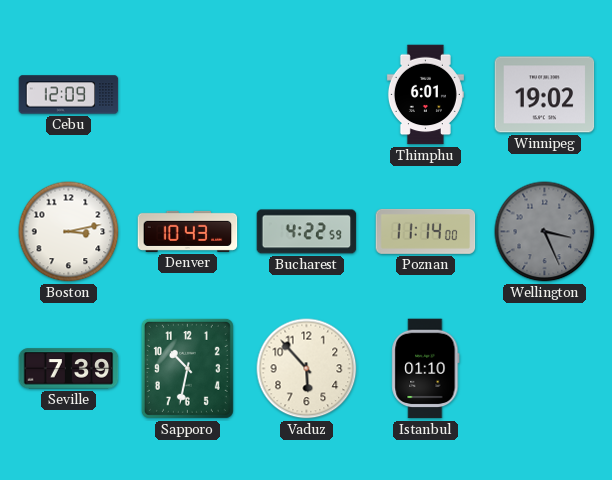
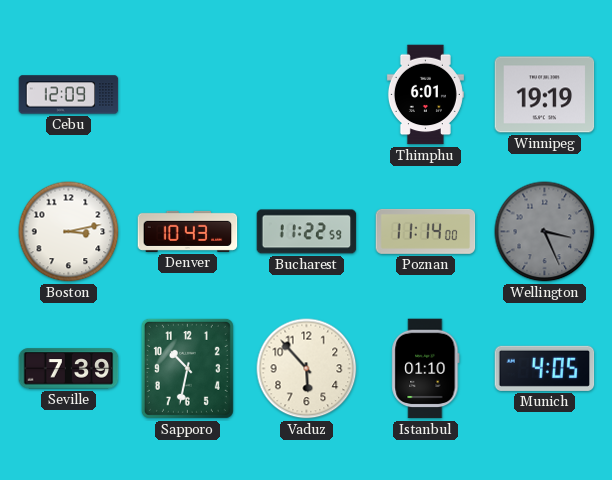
Winnipeg: 19:02 -> 19:19
Bucharest: 4:22 -> 11:22
Munich: none -> 4:05
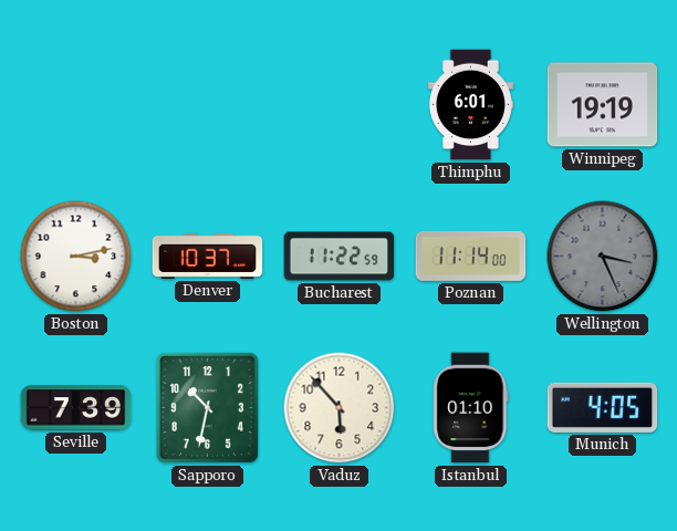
Cebu: 12:09 -> none
Denver: 10:43 -> 10:37
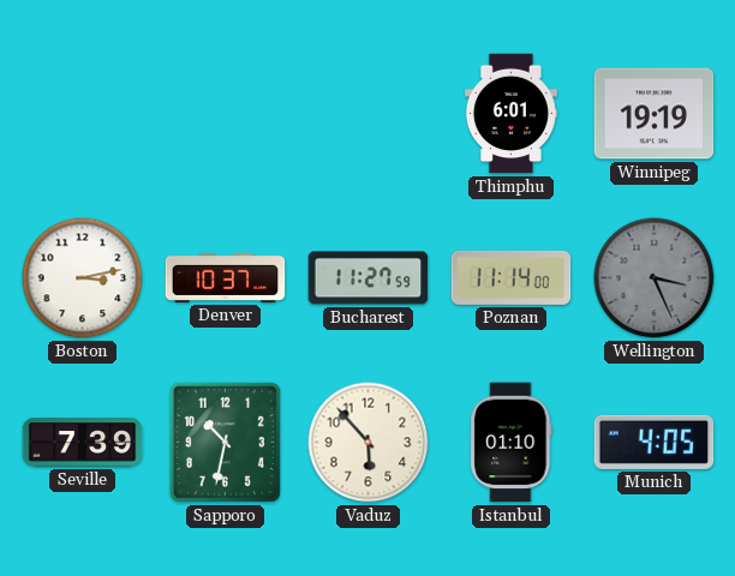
Bucharest: 11:22 -> 11:27
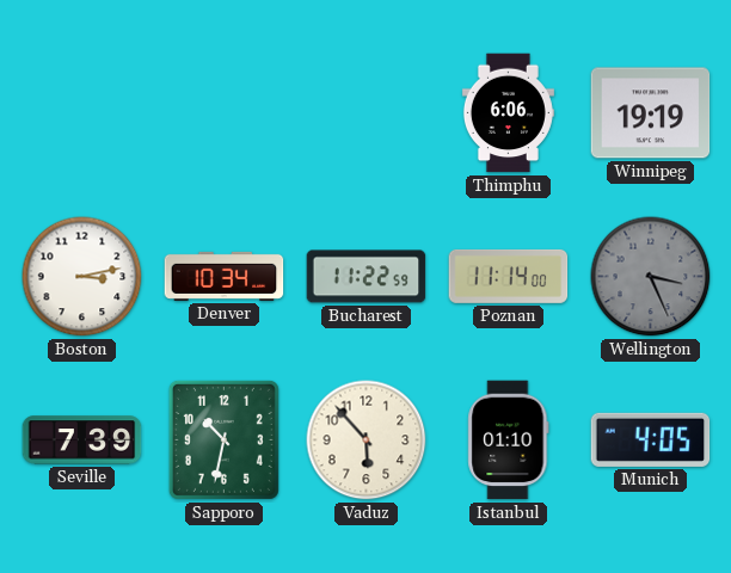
Thimphu: 6:01 -> 6:06
Denver: 10:37 -> 10:34
Bucharest: 11:27 -> 11:22
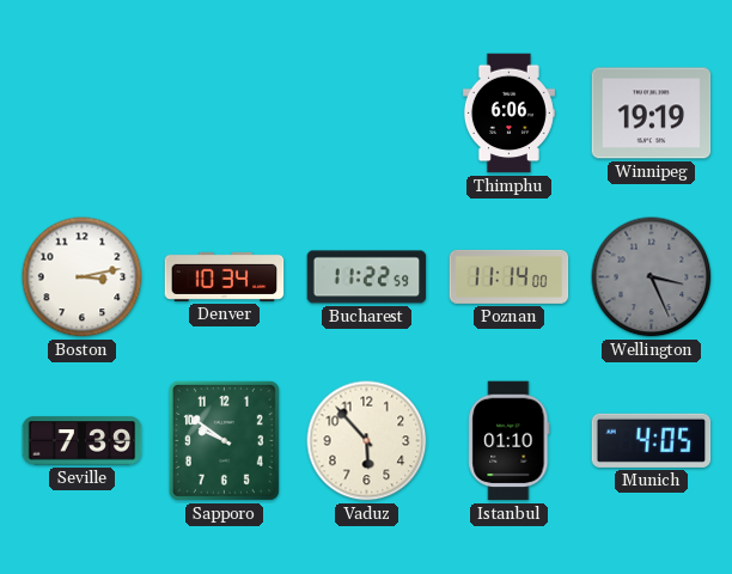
Sapporo: 10:32 -> 9:51
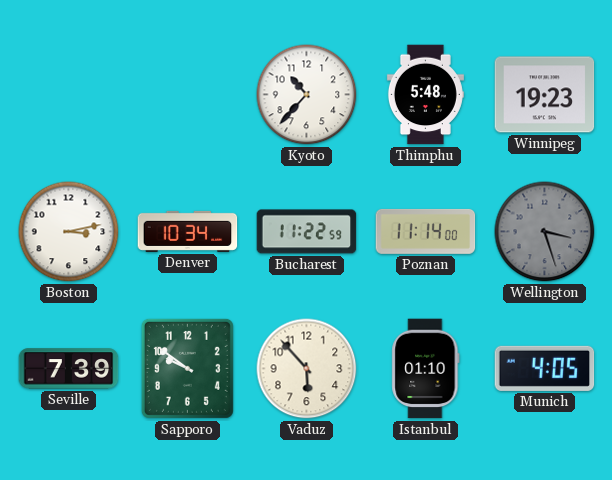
Kyoto: none -> 10:37
Thimphu: 6:06 -> 5:48
Winnipeg: 19:19 -> 19:23
Wellington: 3:26 -> 3:27
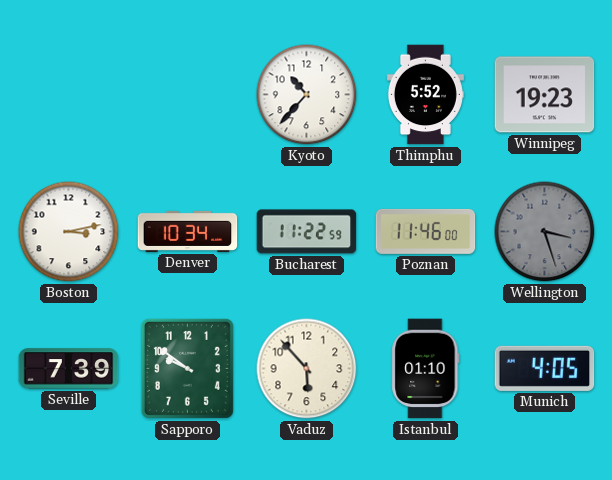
Thimphu: 5:48 -> 5:52
Poznan: 11:14 -> 11:46
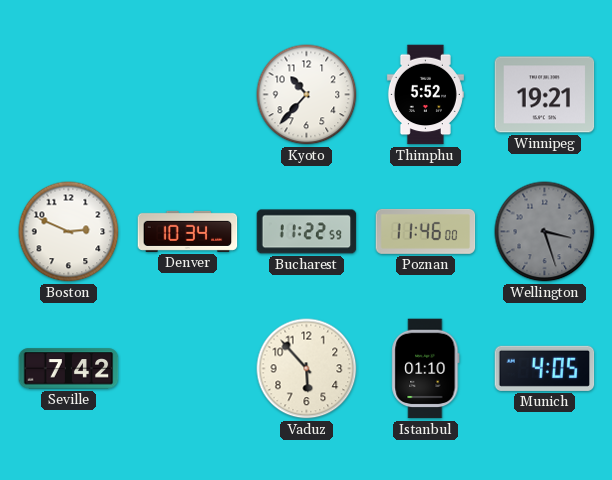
Winnipeg: 19:23 -> 19:21
Boston: 3:13 -> 2:49
Seville: 7:39 -> 7:42
Sapporo: 9:51 -> none
